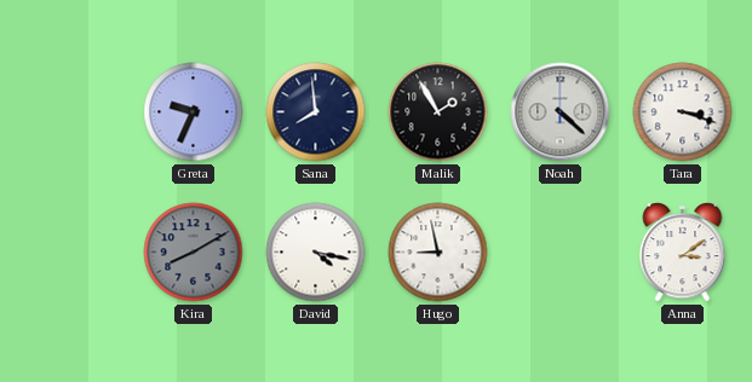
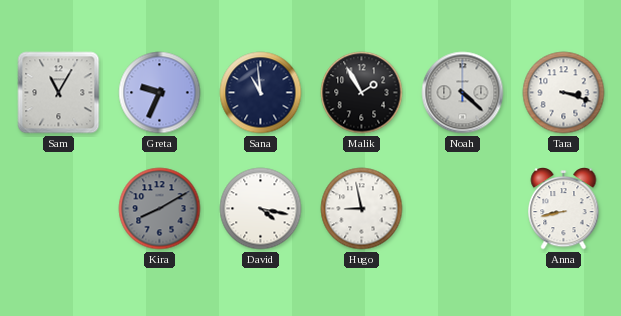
Sam: none -> 11:05
Sana: 7:59 -> 10:59
Anna: 3:09 -> 8:43
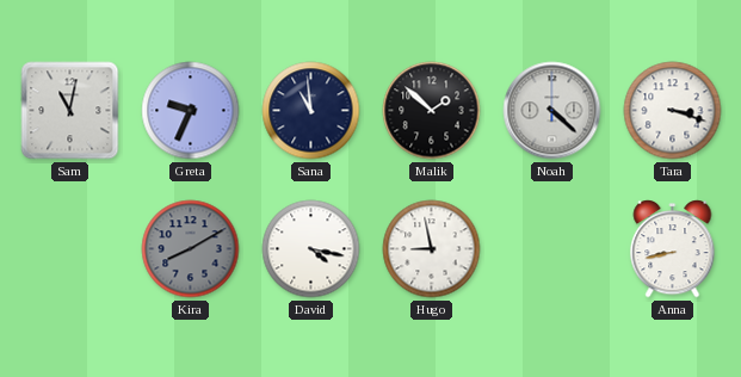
Sam: 11:05 -> 11:02
Malik: 1:55 -> 1:52
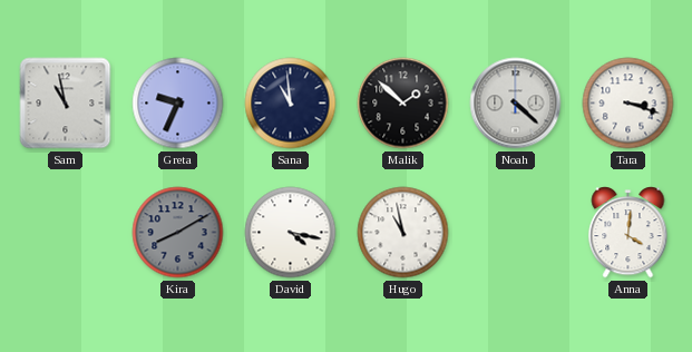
Sam: 11:02 -> 10:58
Hugo: 8:58 -> 10:58
Anna: 8:43 -> 4:01
